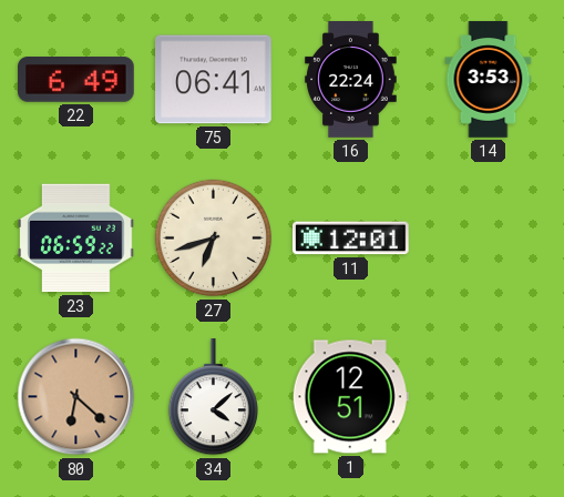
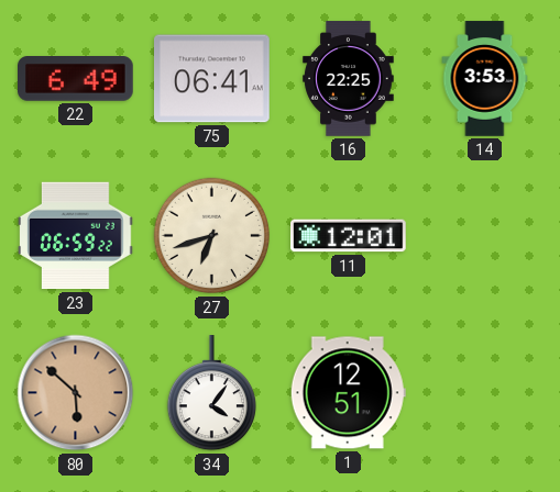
16: 22:24 -> 22:25
80: 6:22 -> 5:52
34: 4:08 -> 4:06
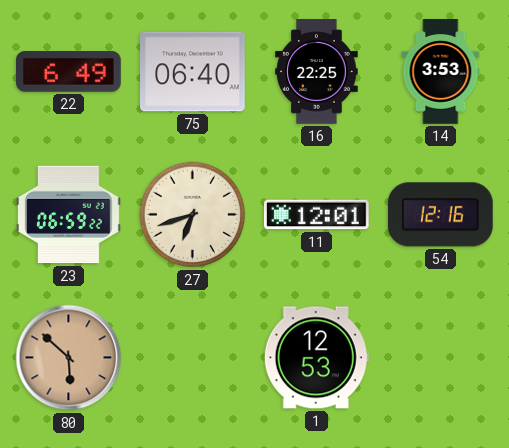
75: 06:41 -> 06:40
54: none -> 12:16
34: 4:06 -> none
1: 12:51 -> 12:53
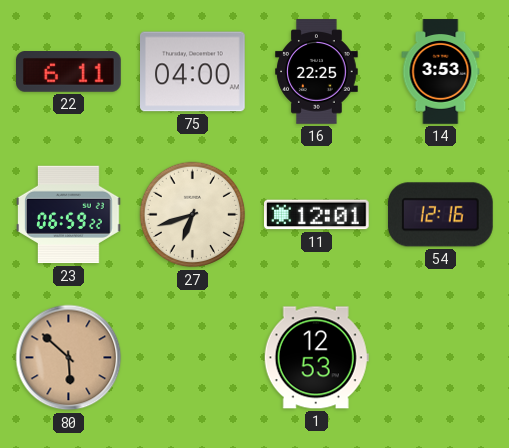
22: 6:49 -> 6:11
75: 06:40 -> 04:00
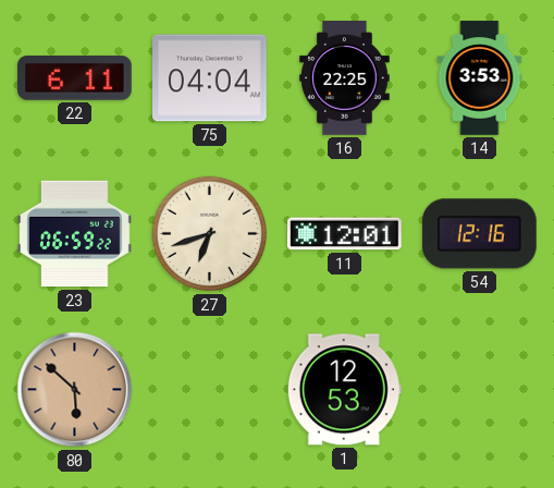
75: 04:00 -> 04:04
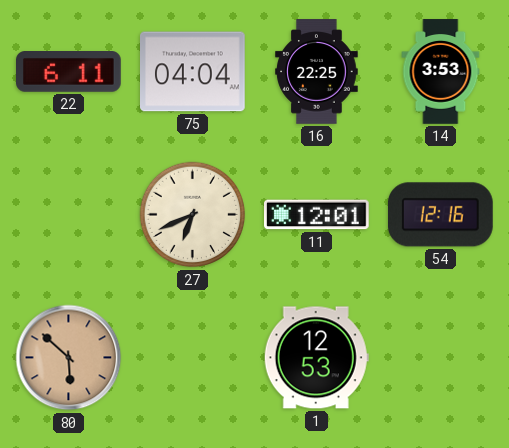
23: 06:59 -> none
27: 6:42 -> 6:41
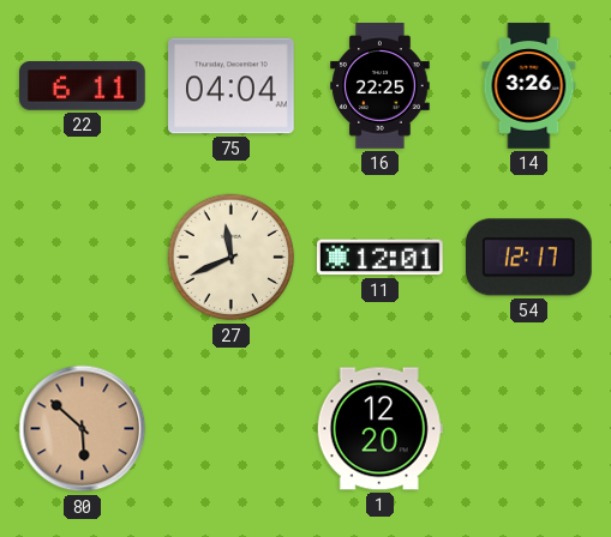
14: 3:53 -> 3:26
27: 6:41 -> 11:41
54: 12:16 -> 12:17
1: 12:53 -> 12:20
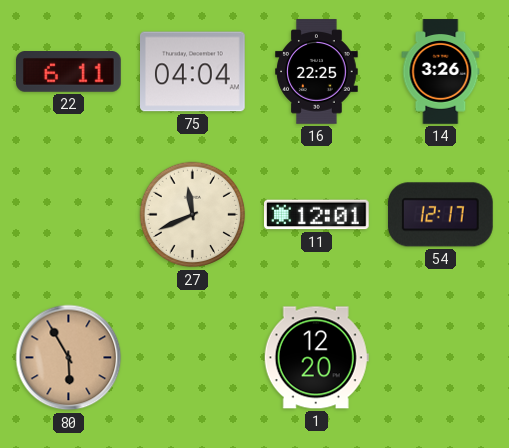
80: 5:52 -> 5:55
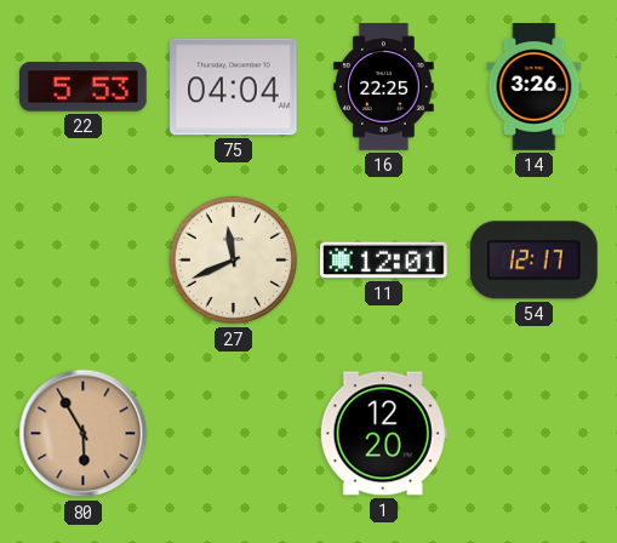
22: 6:11 -> 5:53
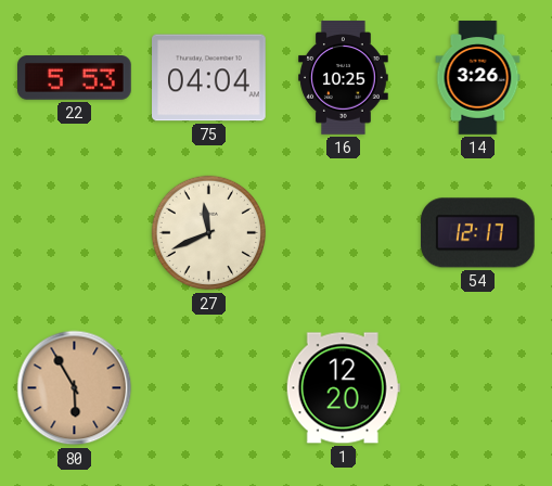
16: 22:25 -> 10:25
11: 12:01 -> none
